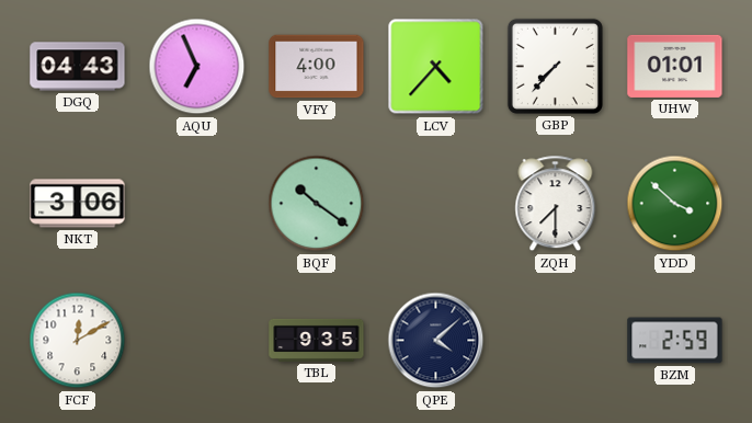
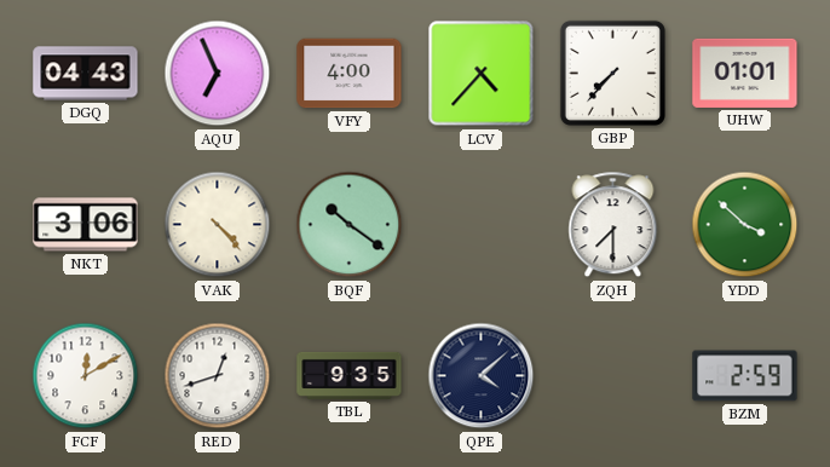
VAK: none -> 4:23
RED: none -> 12:42
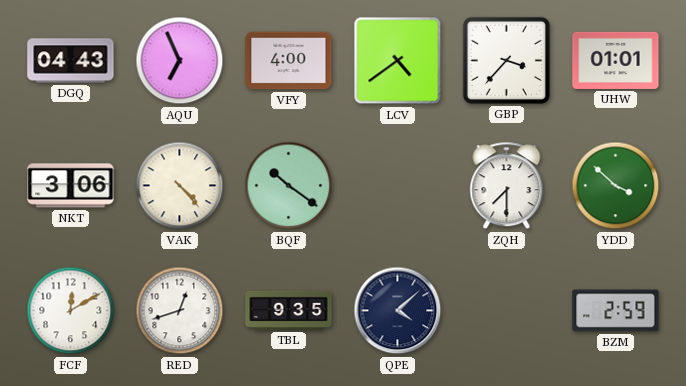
LCV: 4:37 -> 4:39
GBP: 7:37 -> 3:37
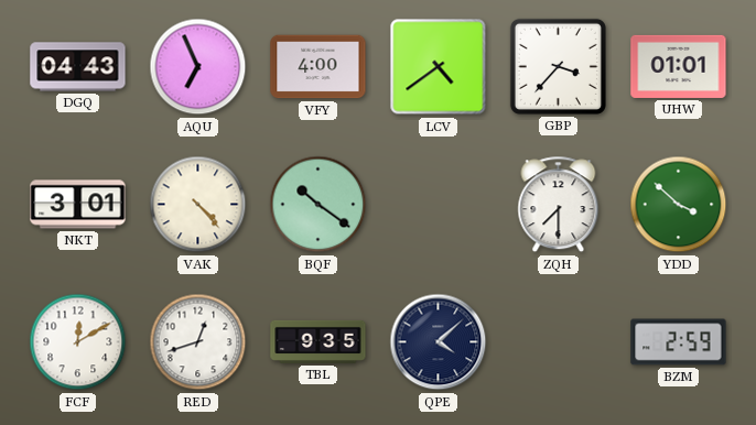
NKT: 3:06 -> 3:01
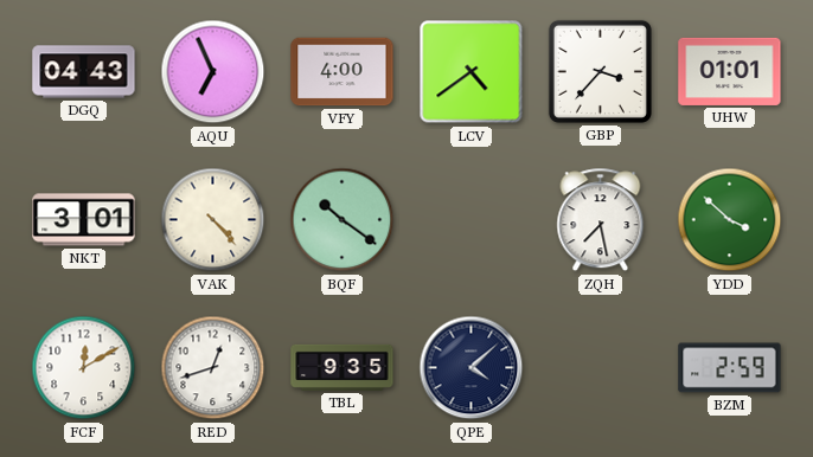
ZQH: 7:30 -> 7:28
